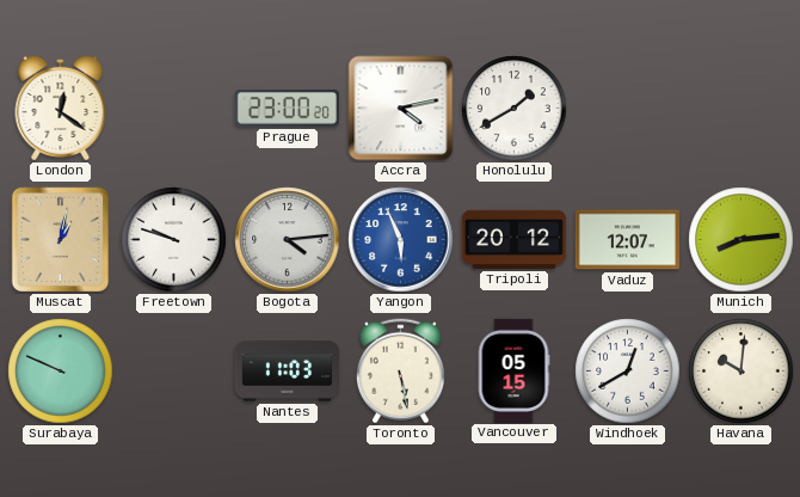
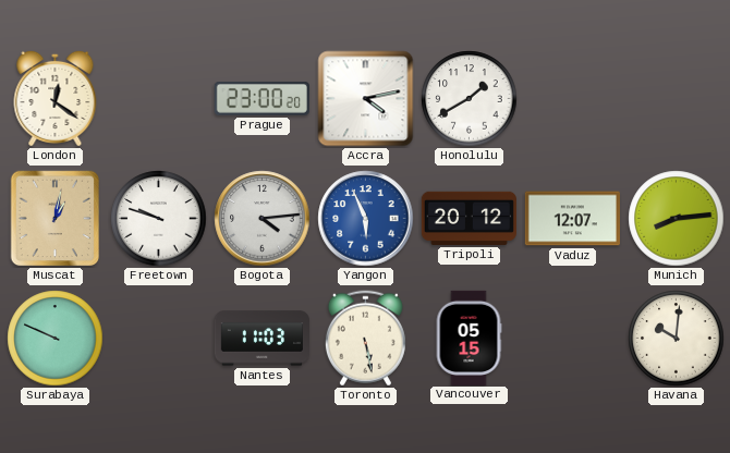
Windhoek: 12:40 -> none
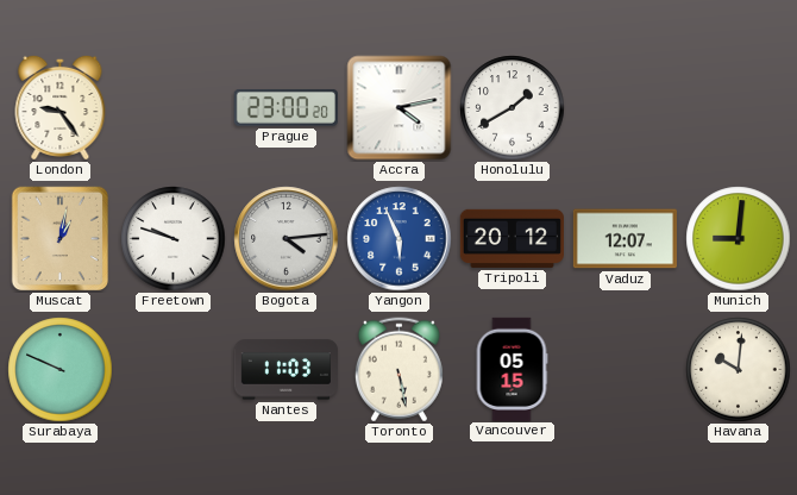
London: 12:21 -> 9:24
Munich: 8:14 -> 9:01
